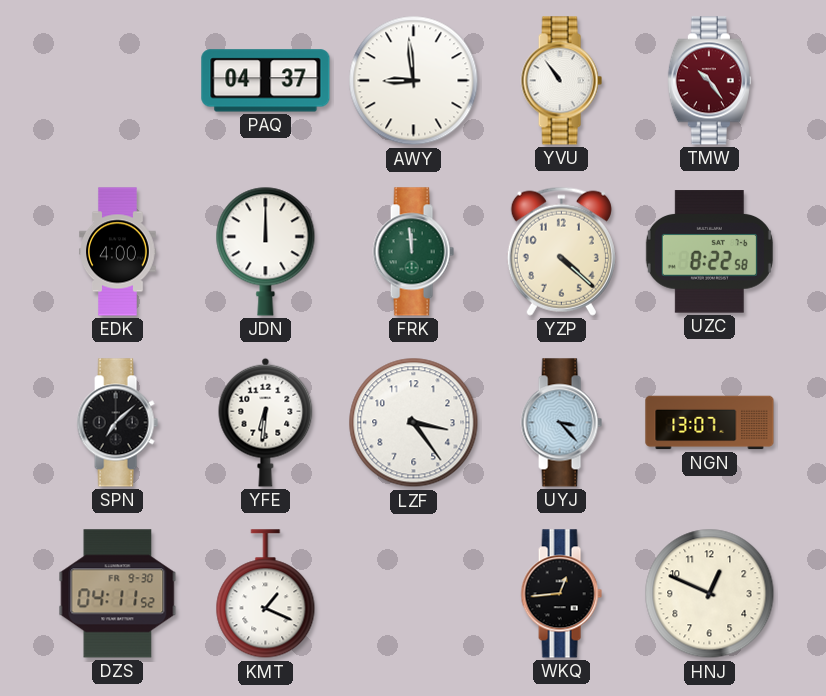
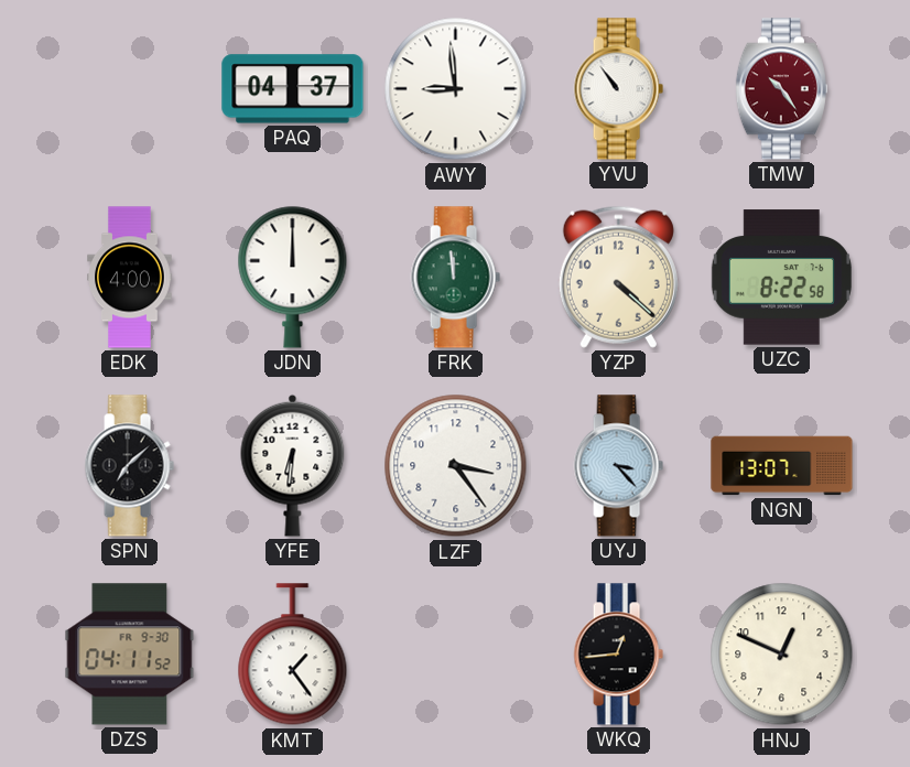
KMT: 1:19 -> 1:24
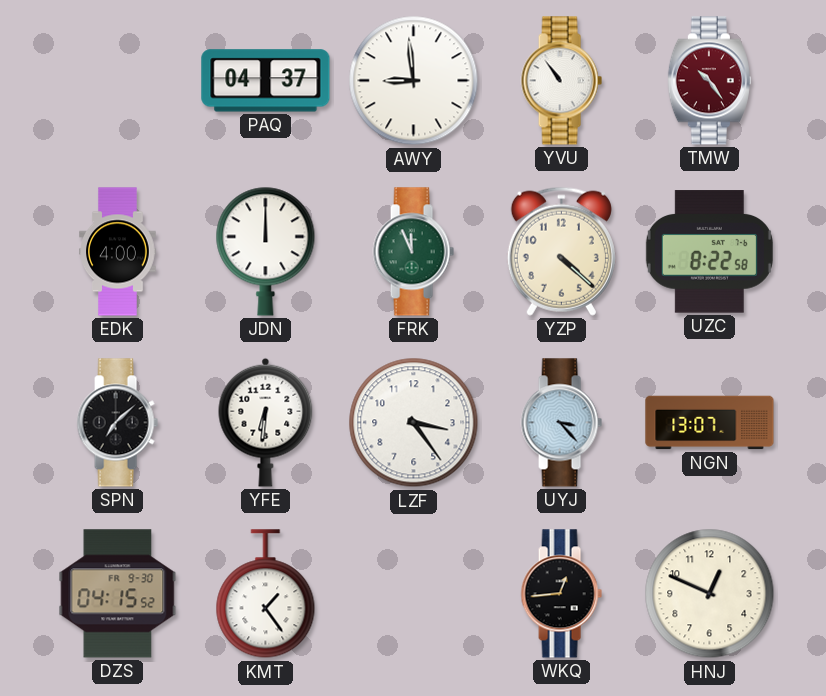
FRK: 11:59 -> 11:56
DZS: 04:11 -> 04:15
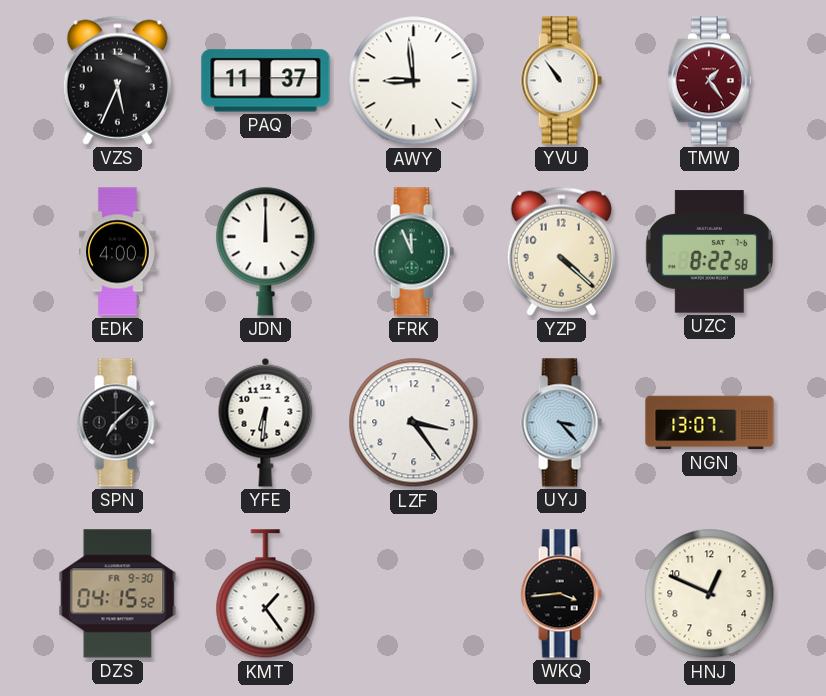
VZS: none -> 5:34
PAQ: 04:37 -> 11:37
TMW: 10:24 -> 1:24
WKQ: 12:44 -> 3:44
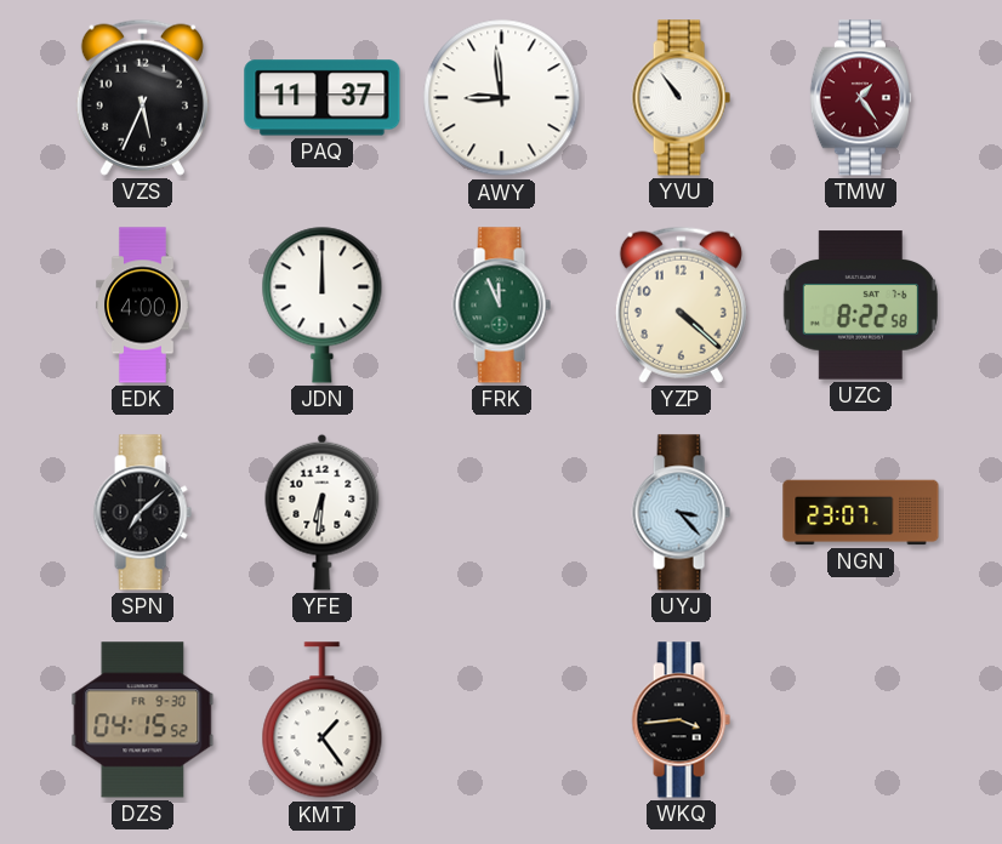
LZF: 3:24 -> none
NGN: 13:07 -> 23:07
HNJ: 12:49 -> none
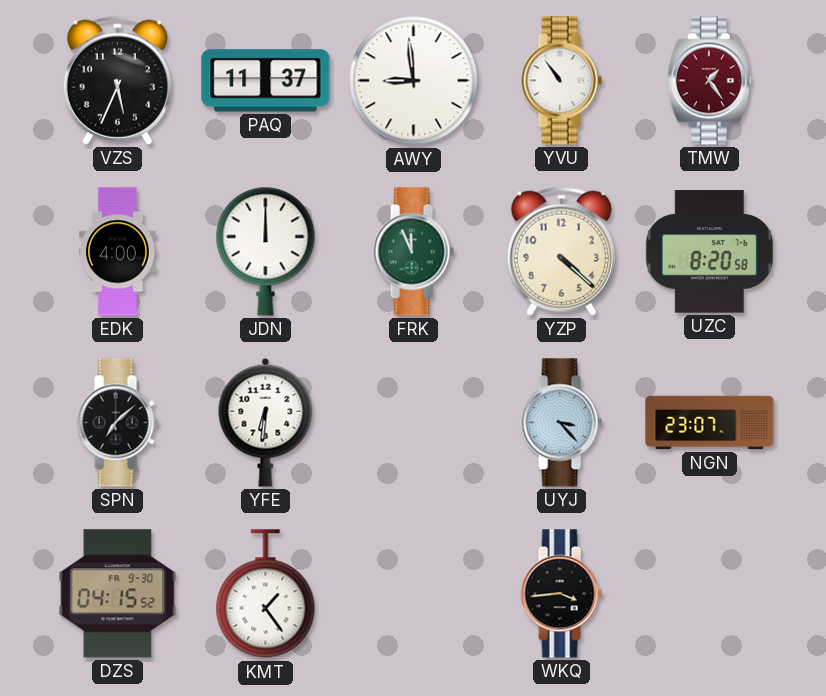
UZC: 8:22 -> 8:20
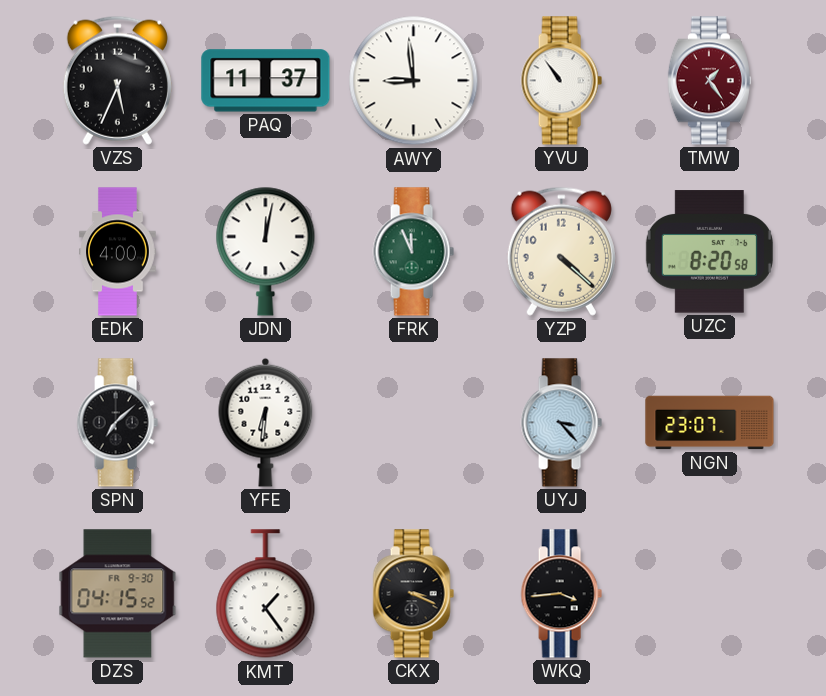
JDN: 12:00 -> 12:02
CKX: none -> 3:19
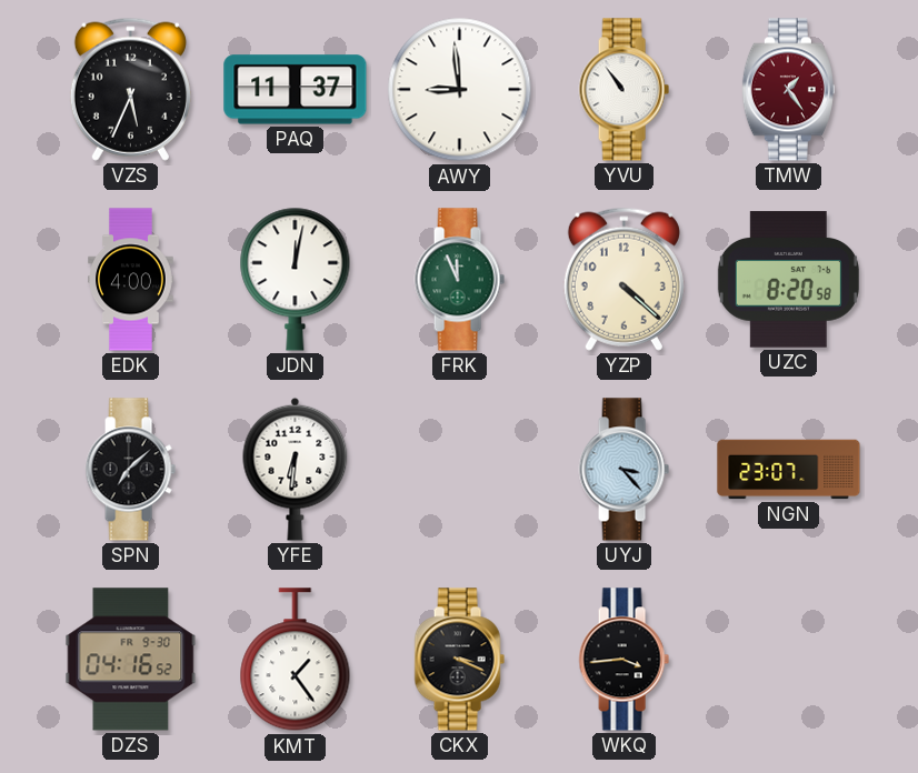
DZS: 04:15 -> 04:16
